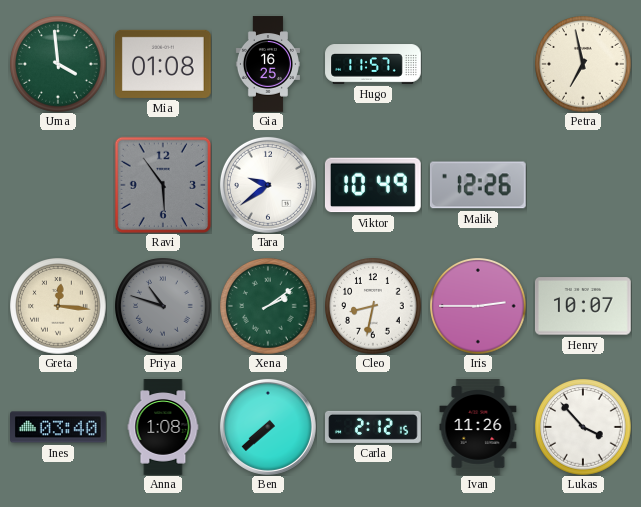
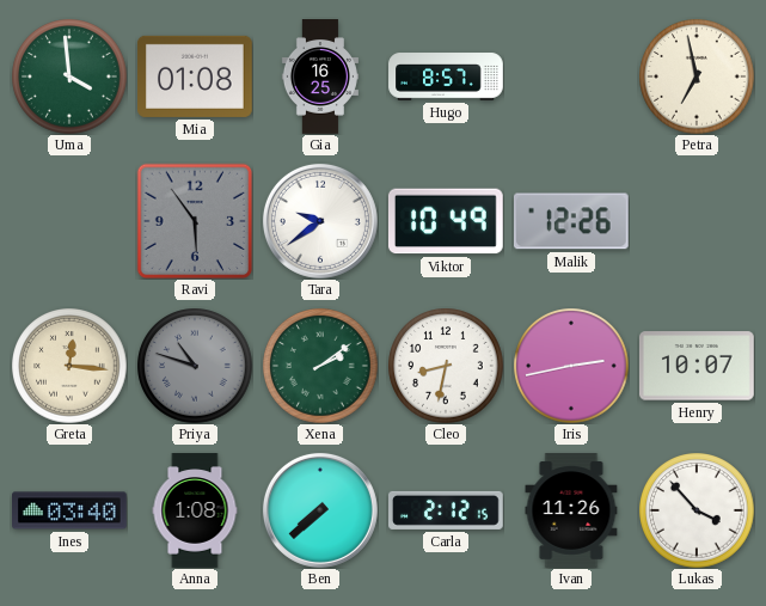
Hugo: 11:57 -> 8:57
Iris: 2:45 -> 2:43
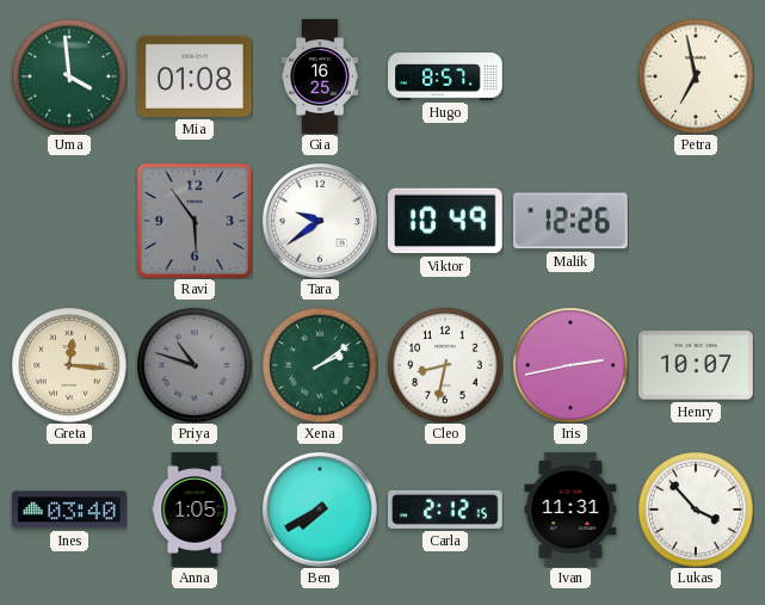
Anna: 1:08 -> 1:05
Ben: 7:38 -> 7:40
Ivan: 11:26 -> 11:31
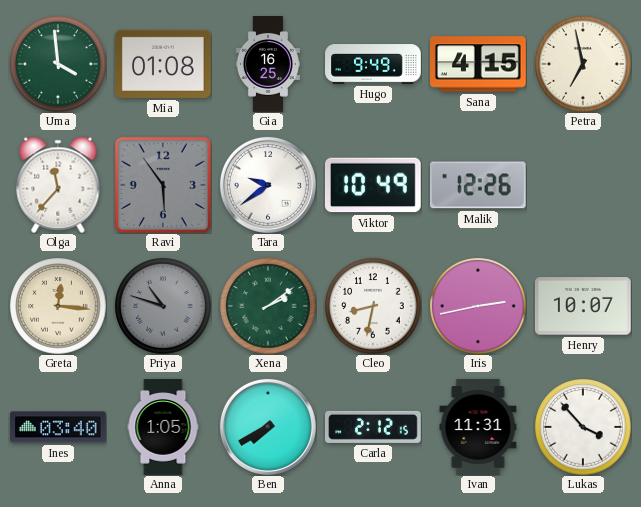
Hugo: 8:57 -> 9:49
Sana: none -> 4:15
Olga: none -> 11:37
